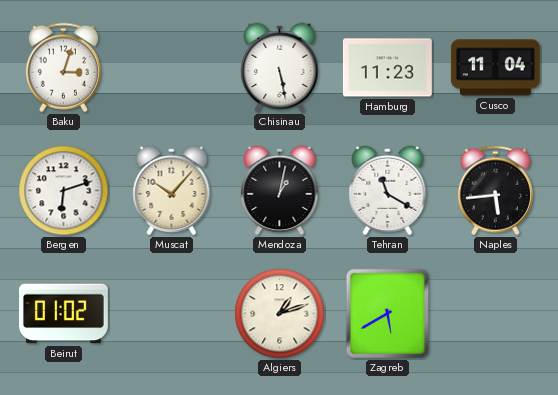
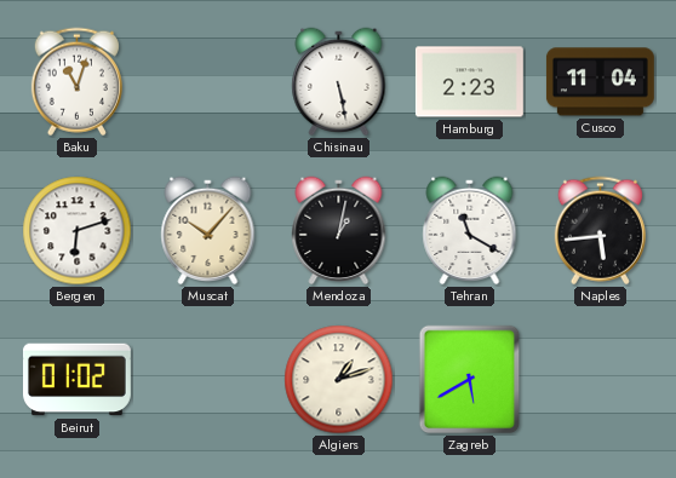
Baku: 3:03 -> 11:03
Hamburg: 11:23 -> 2:23
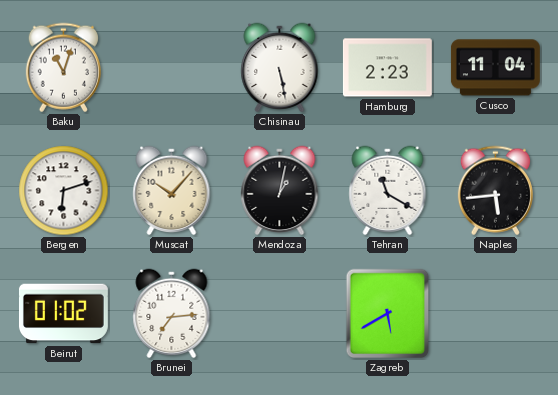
Brunei: none -> 7:14
Algiers: 1:12 -> none
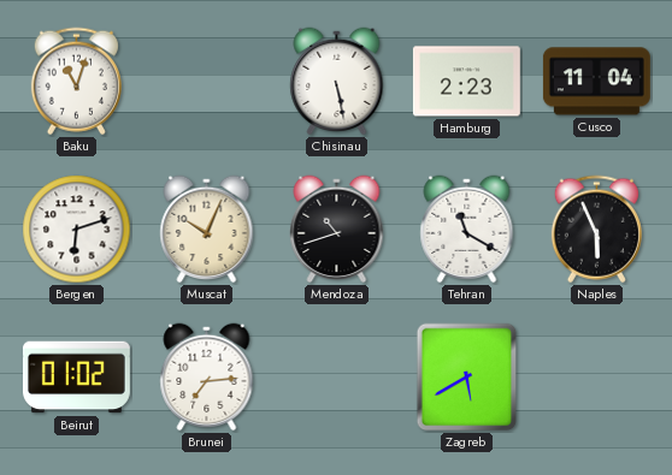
Muscat: 10:07 -> 10:04
Mendoza: 1:02 -> 10:42
Naples: 5:44 -> 5:56
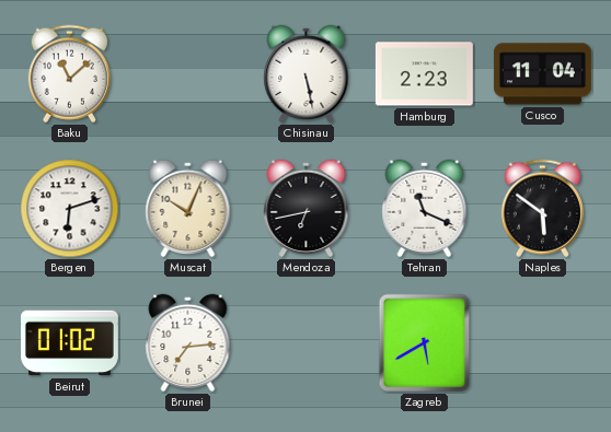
Baku: 11:03 -> 11:08
Mendoza: 10:42 -> 6:43
Tehran: 11:20 -> 11:19
Naples: 5:56 -> 5:51
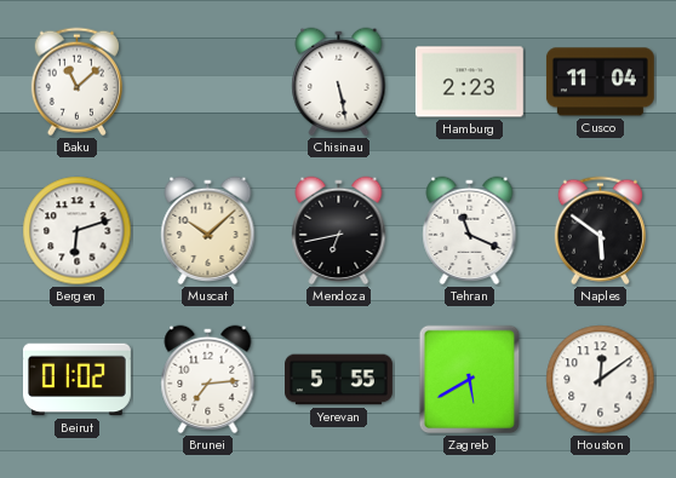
Muscat: 10:04 -> 10:08
Yerevan: none -> 5:55
Houston: none -> 12:09
